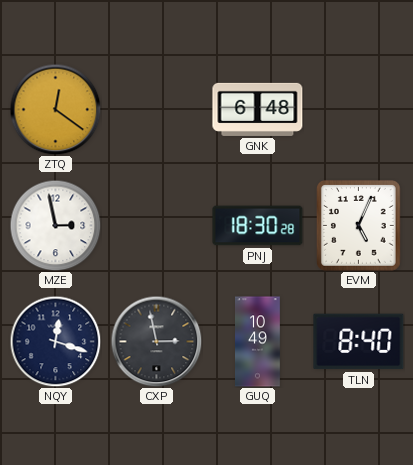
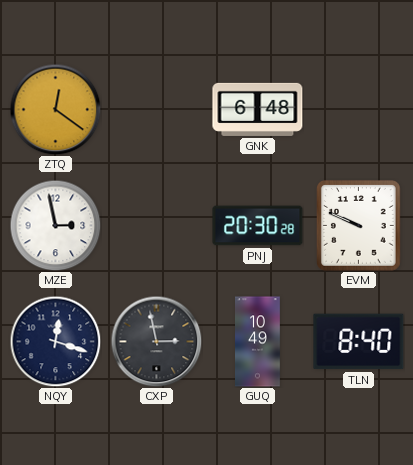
PNJ: 18:30 -> 20:30
EVM: 5:04 -> 9:49
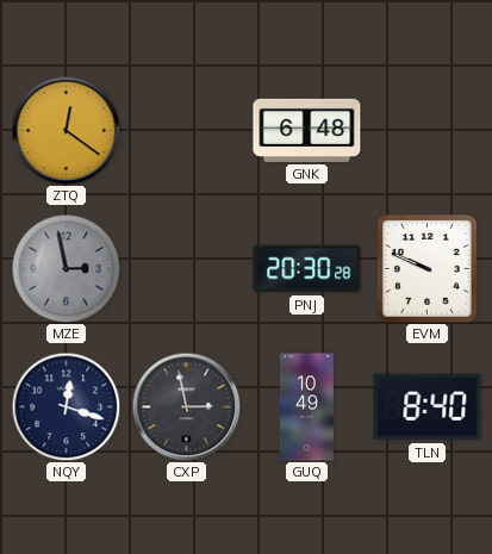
MZE dial: white -> grey
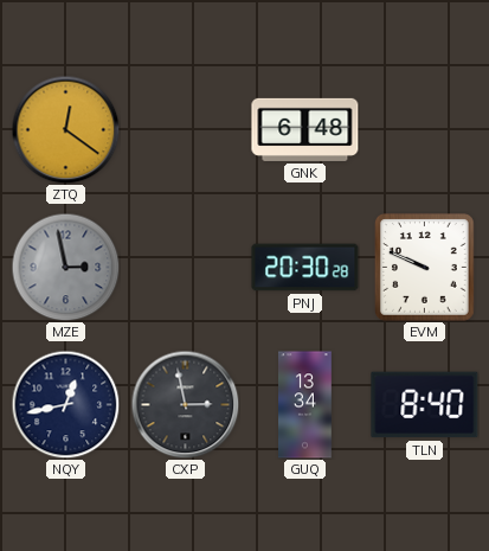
NQY: 12:18 -> 12:43
GUQ: 10:49 -> 13:34
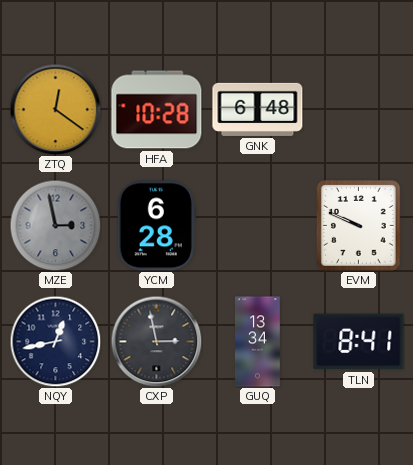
HFA: none -> 10:28
YCM: none -> 6:28
PNJ: 20:30 -> none
TLN: 8:40 -> 8:41
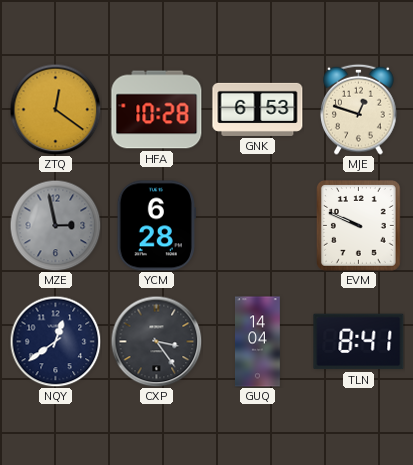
GNK: 6:48 -> 6:53
MJE: none -> 12:48
NQY: 12:43 -> 12:39
CXP: 2:58 -> 3:24
GUQ: 13:34 -> 14:04
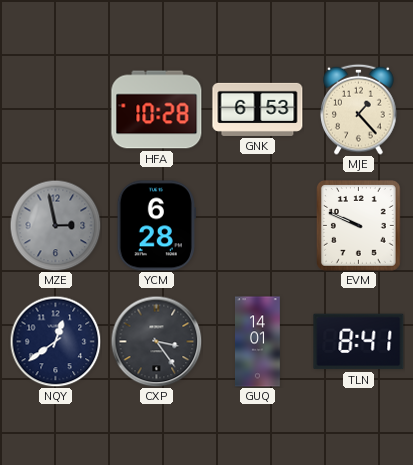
ZTQ: 12:21 -> none
MJE: 12:48 -> 1:23
GUQ: 14:04 -> 14:01
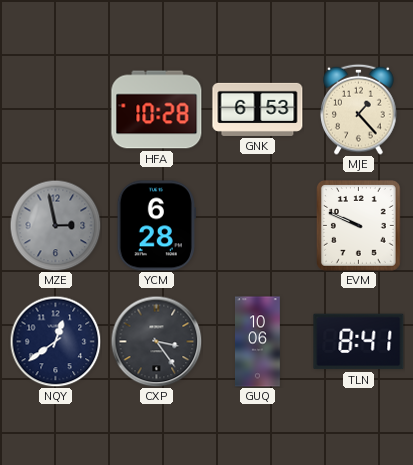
GUQ: 14:01 -> 10:06
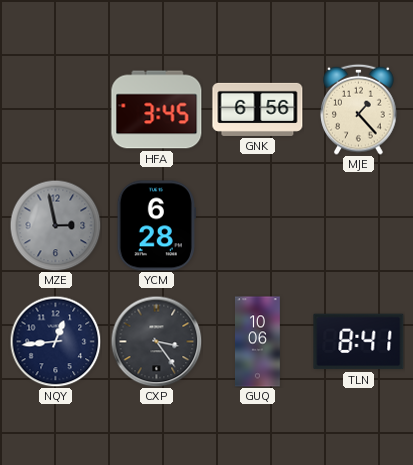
HFA: 10:28 -> 3:45
GNK: 6:53 -> 6:56
EVM: 9:49 -> none
NQY: 12:39 -> 12:44
